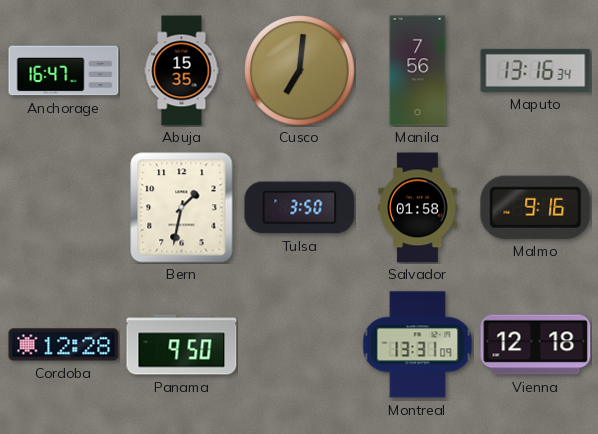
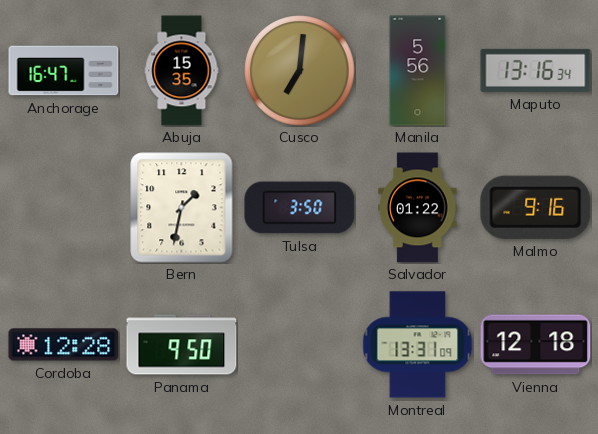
Manila: 7:56 -> 5:56
Salvador: 01:58 -> 01:22
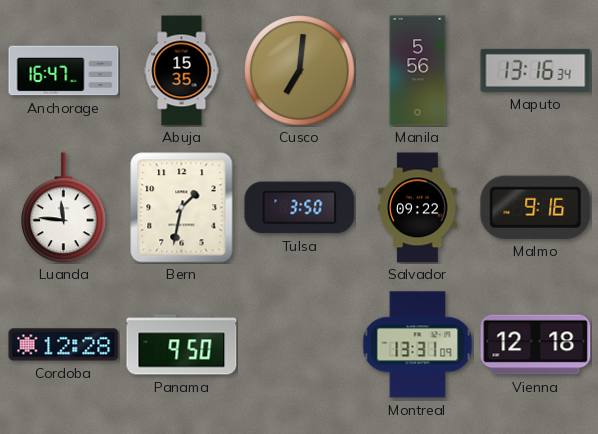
Luanda: none -> 11:46
Salvador: 01:22 -> 09:22
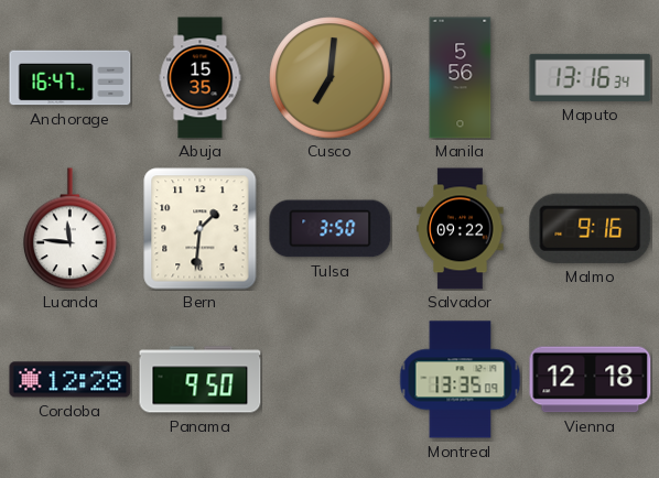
Bern: 1:32 -> 1:31
Montreal: 13:31 -> 13:35
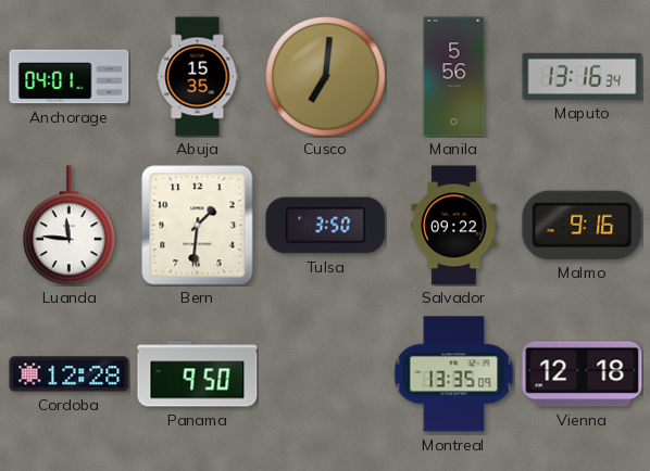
Anchorage: 16:47 -> 04:01
